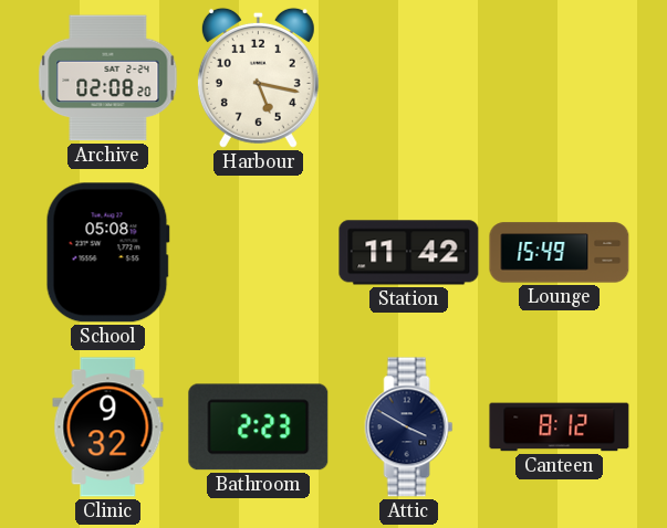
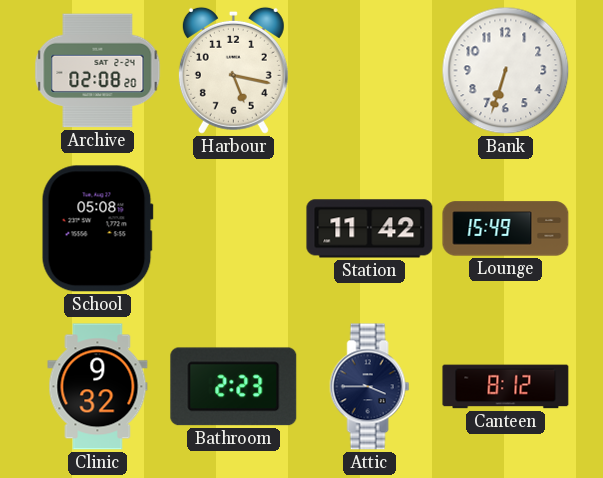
Bank: none -> 6:33
Attic: 3:50 -> 3:45
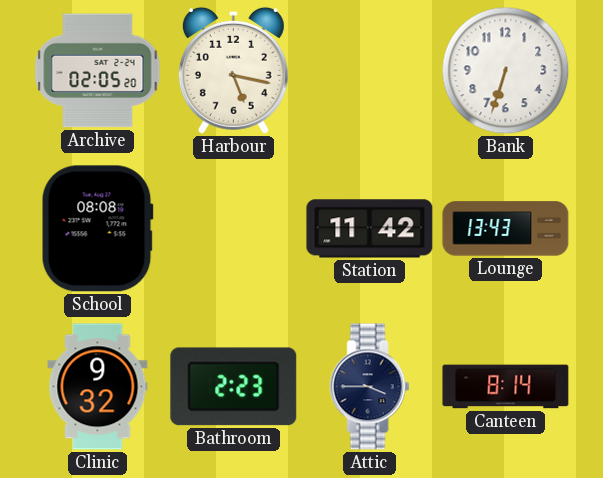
Archive: 02:08 -> 02:05
School: 05:08 -> 08:08
Lounge: 15:49 -> 13:43
Canteen: 8:12 -> 8:14
